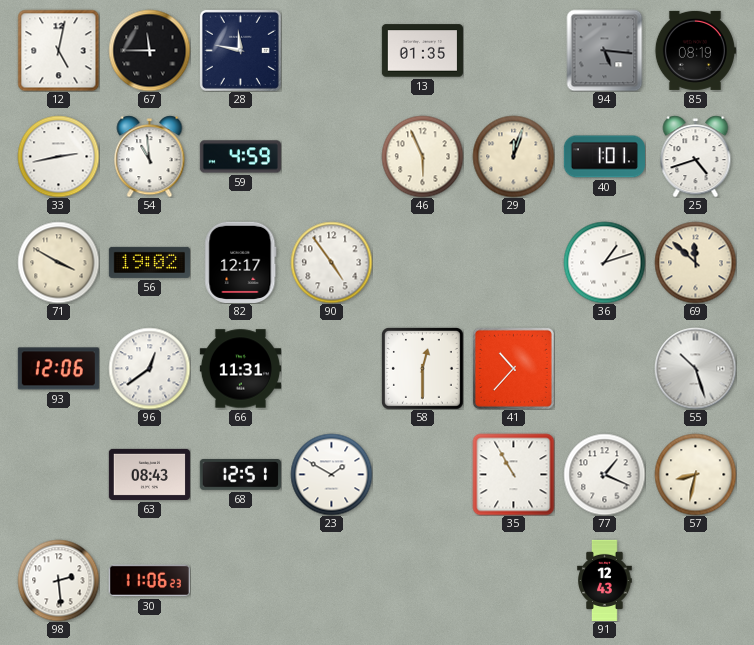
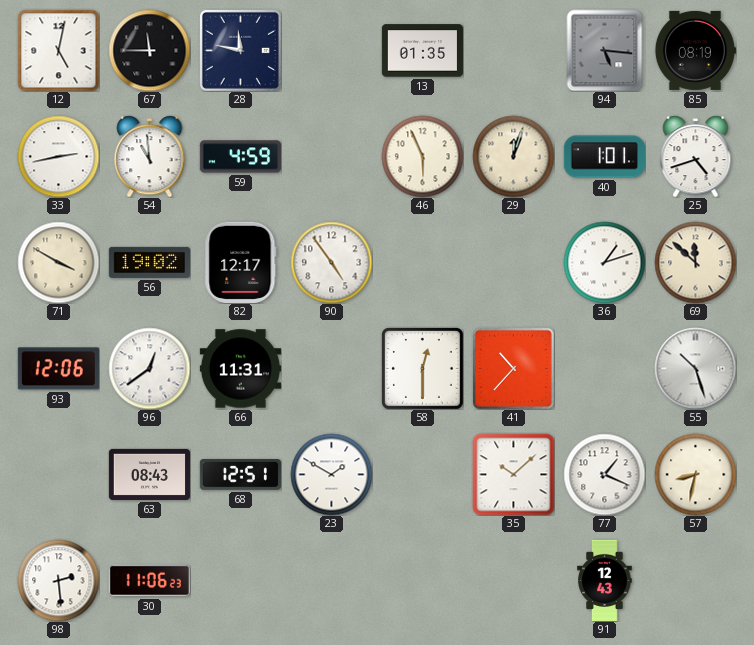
35: 10:55 -> 10:08
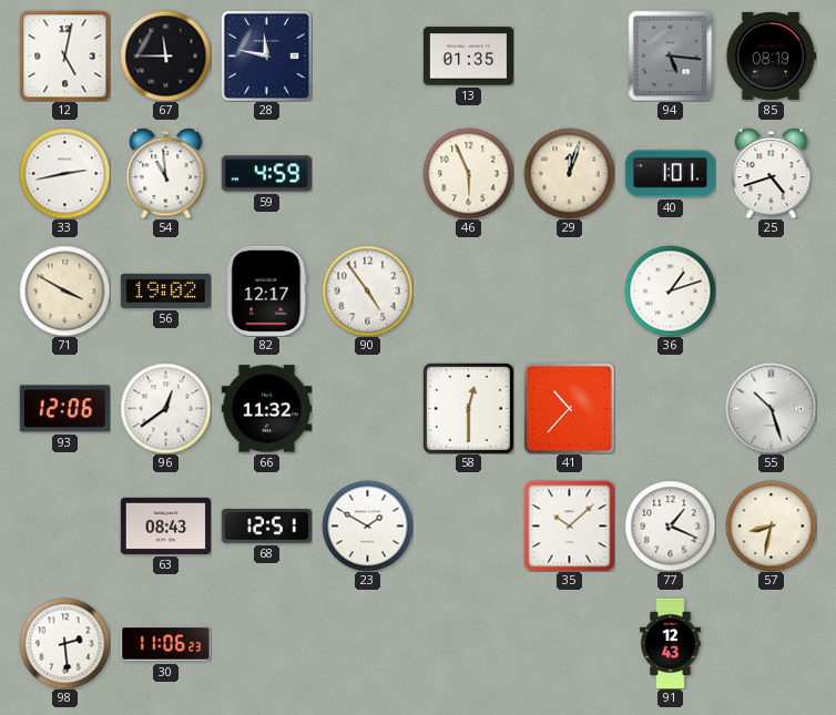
69: 11:52 -> none
66: 11:31 -> 11:32
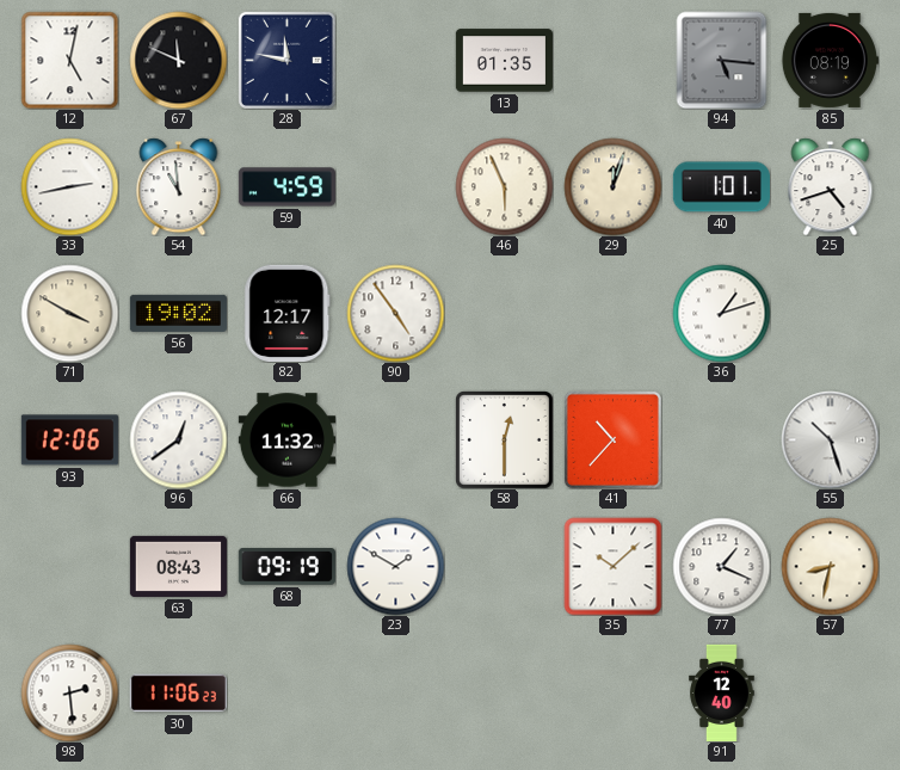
67: 11:45 -> 11:49
68: 12:51 -> 09:19
91: 12:43 -> 12:40
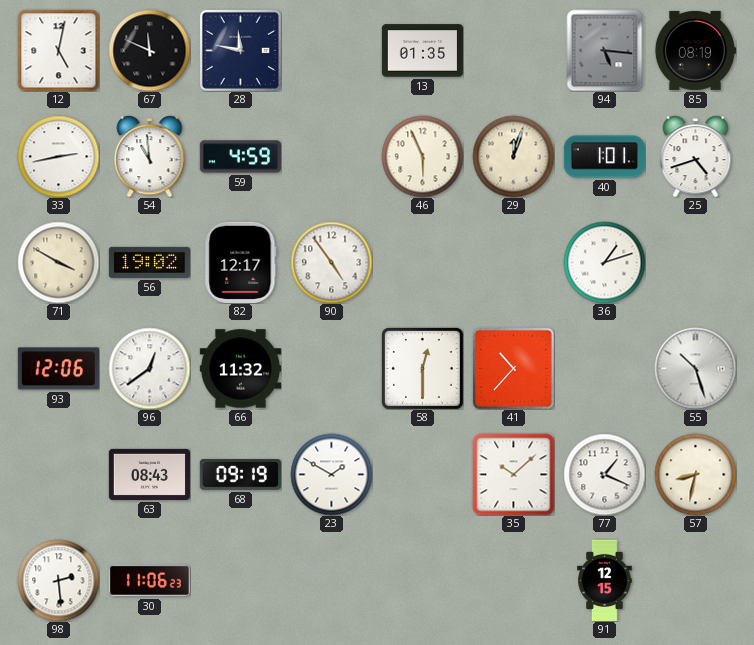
91: 12:40 -> 12:15
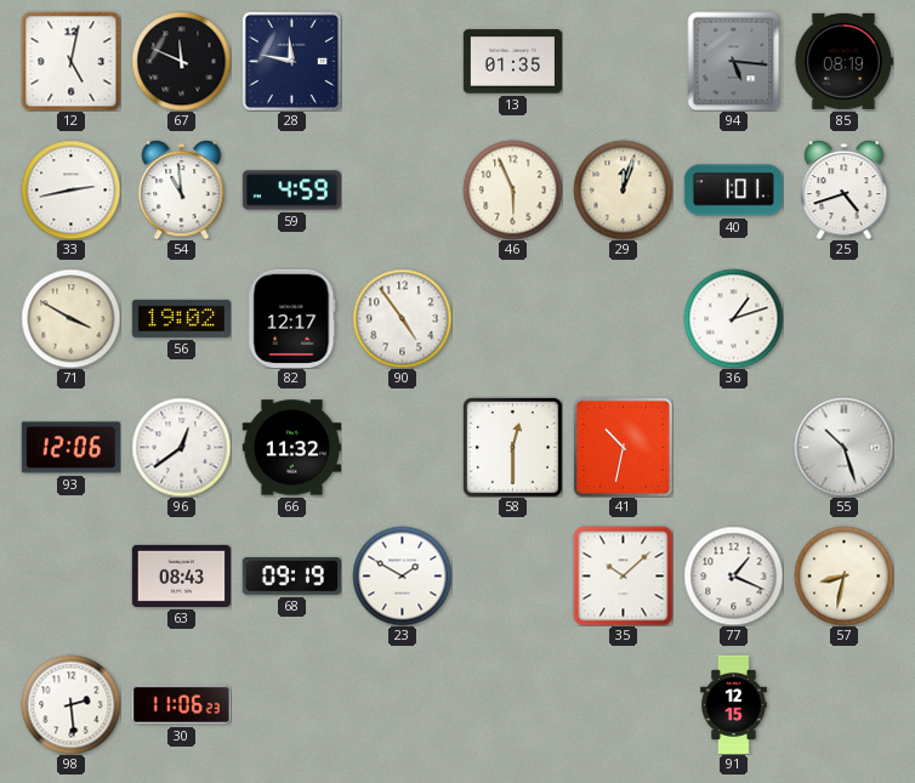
41: 10:37 -> 10:32
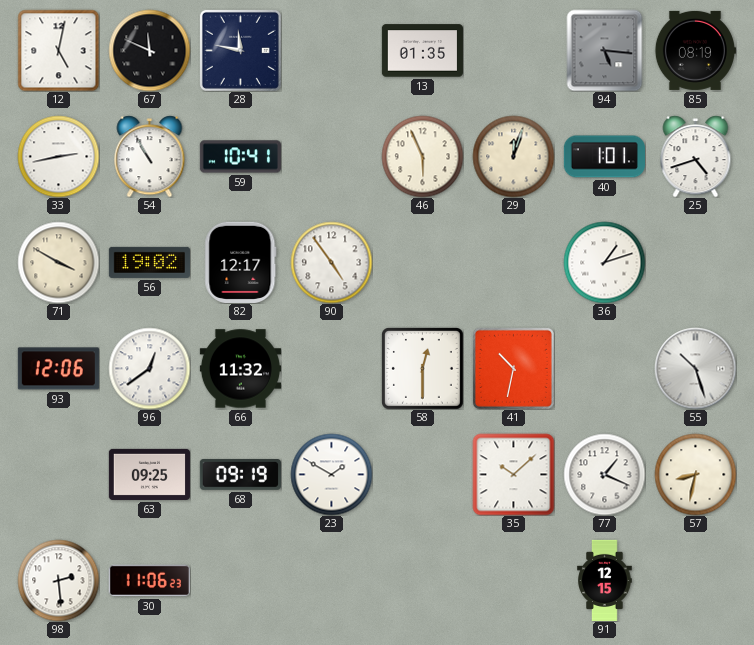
54: 10:59 -> 10:55
59: 4:59 -> 10:41
63: 08:43 -> 09:25
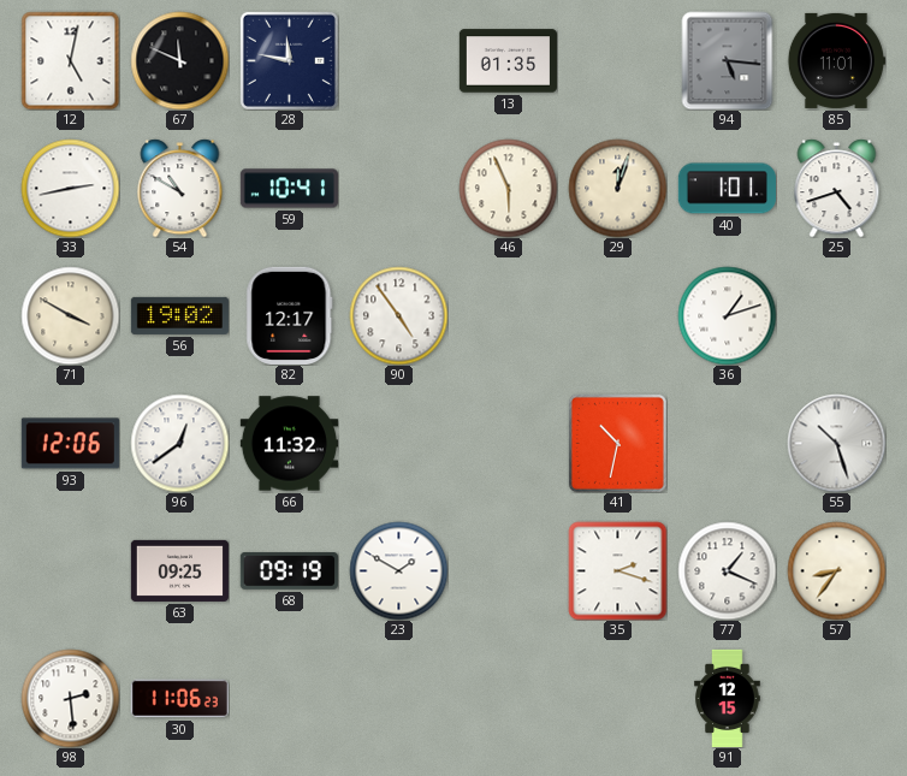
85: 08:19 -> 11:01
54: 10:55 -> 10:50
58: 12:30 -> none
35: 10:08 -> 2:18
57: 8:32 -> 8:36
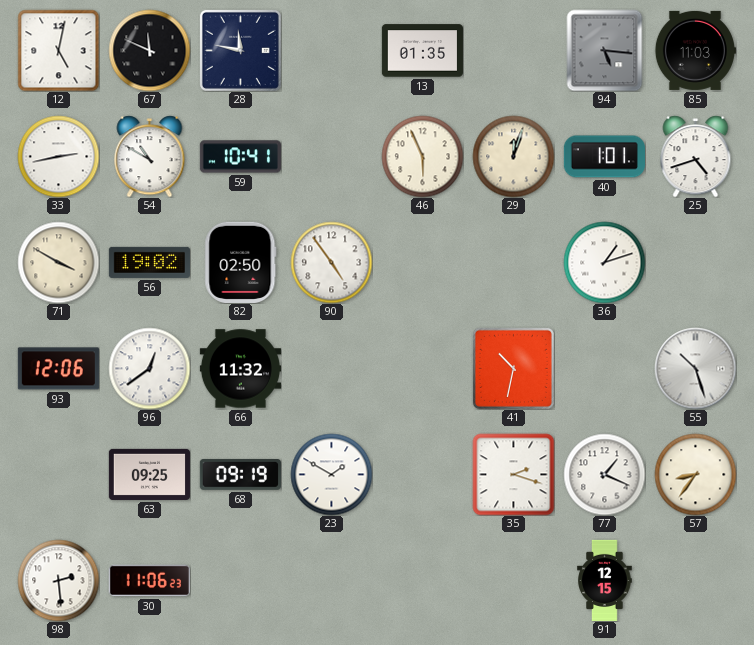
85: 11:01 -> 11:03
82: 12:17 -> 02:50
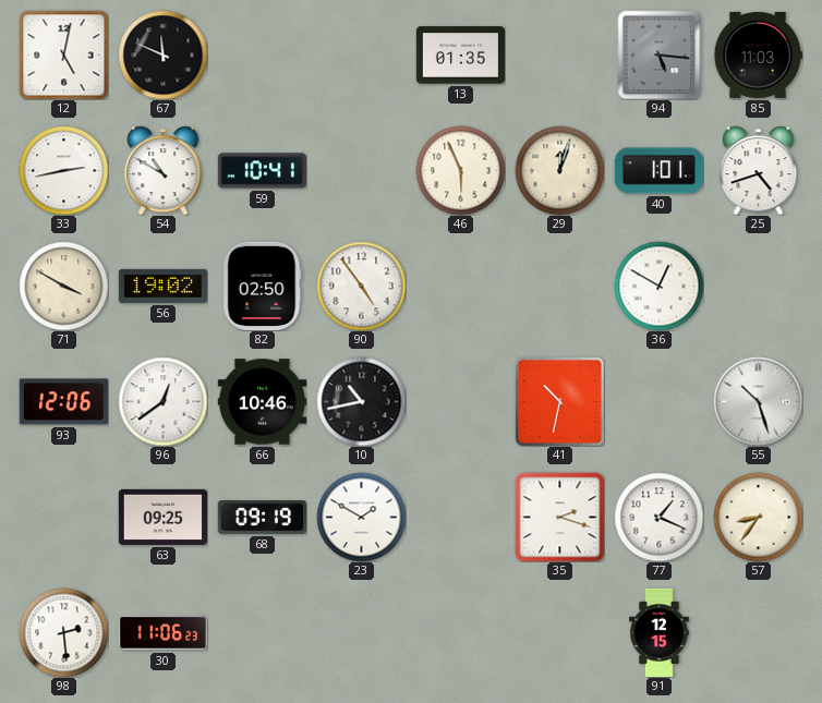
28: 11:47 -> none
36: 1:12 -> 12:50
66: 11:32 -> 10:46
10: none -> 10:43
